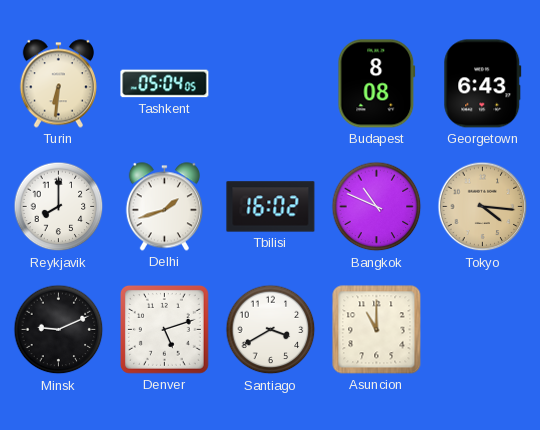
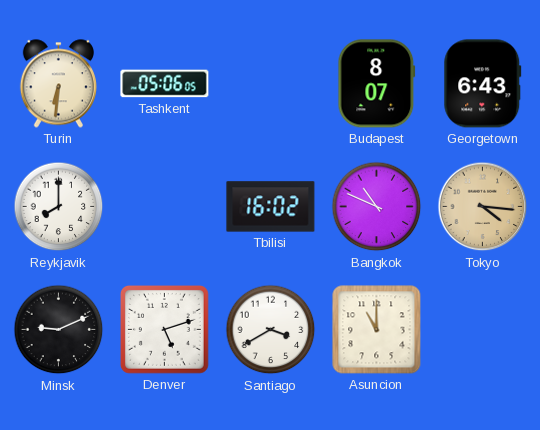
Tashkent: 05:04 -> 05:06
Budapest: 8:08 -> 8:07
Delhi: 1:42 -> none
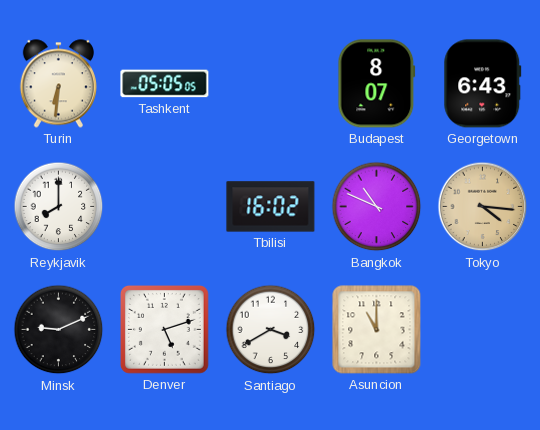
Tashkent: 05:06 -> 05:05
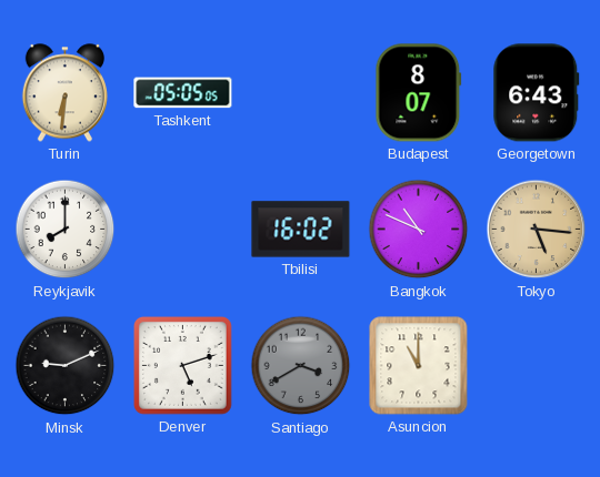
Tokyo: 4:16 -> 5:16
Santiago dial: white -> grey
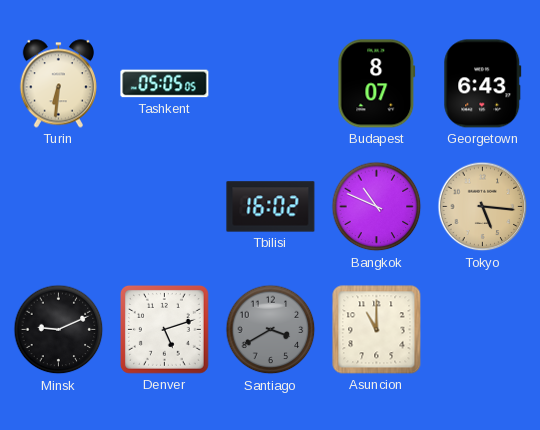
Reykjavik: 8:00 -> none
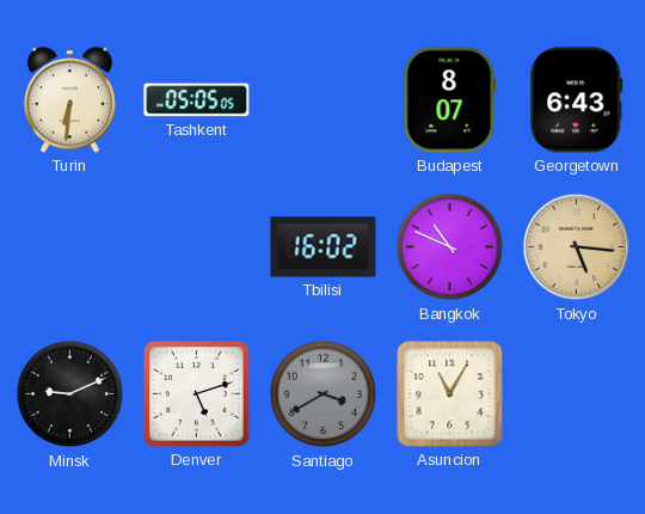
Asuncion: 11:00 -> 11:05
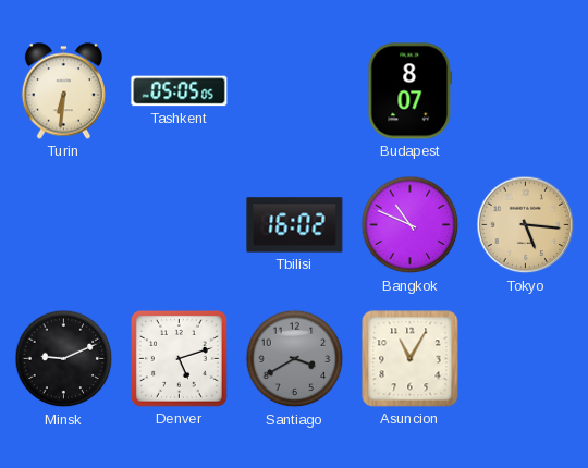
Georgetown: 6:43 -> none
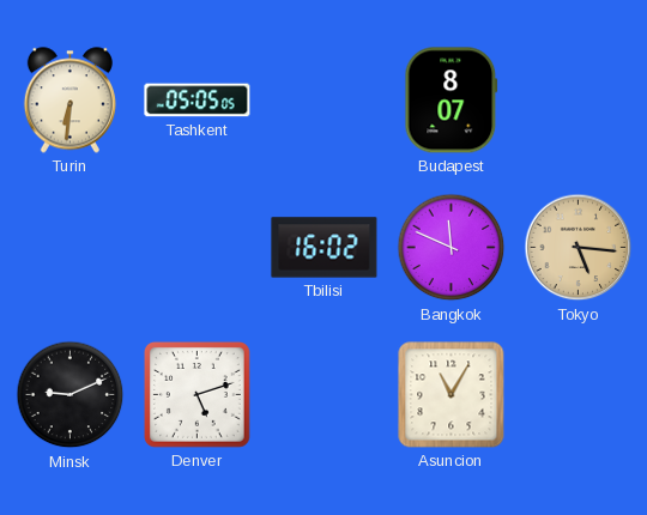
Bangkok: 10:49 -> 11:49
Santiago: 3:40 -> none
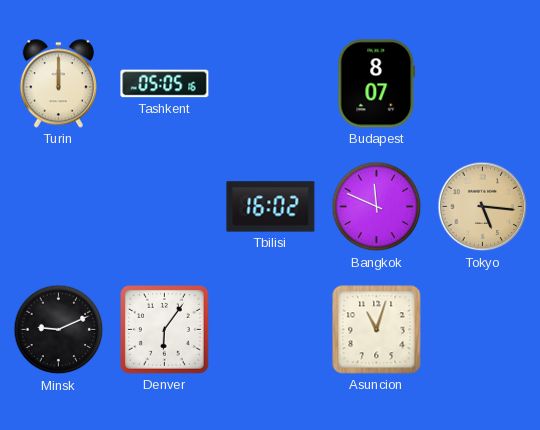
Turin: 6:31 -> 12:00
Tashkent: 05:05:05 -> 05:05:16
Denver: 5:12 -> 6:06
Asuncion: 11:05 -> 11:03
